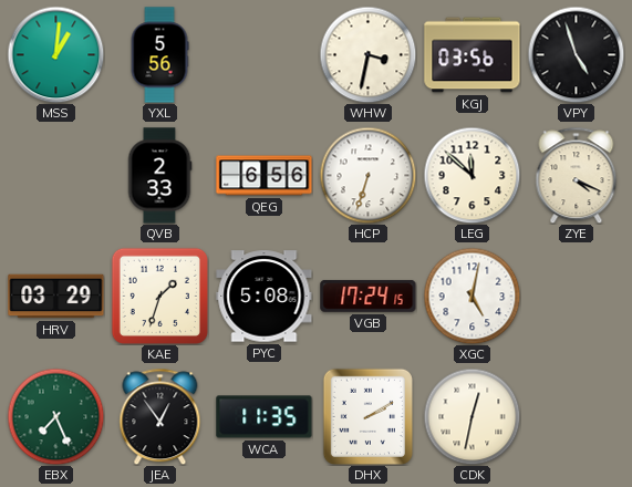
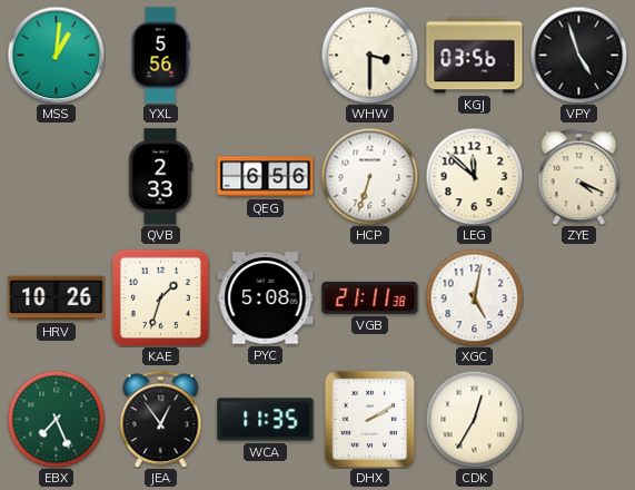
WHW: 3:32 -> 3:30
HRV: 03:29 -> 10:26
VGB: 17:24 -> 21:11
CDK: 12:32 -> 12:35
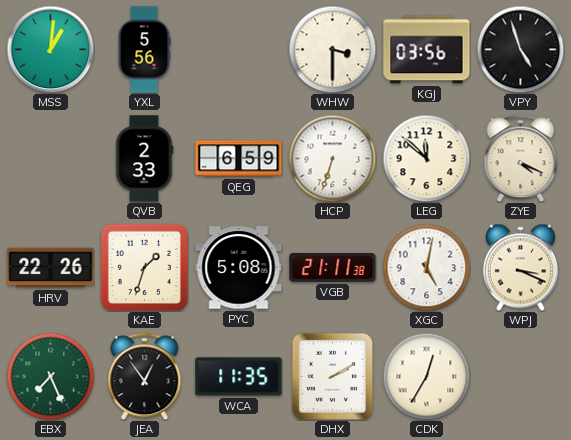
QEG: 6:56 -> 6:59
HRV: 10:26 -> 22:26
WPJ: none -> 3:19
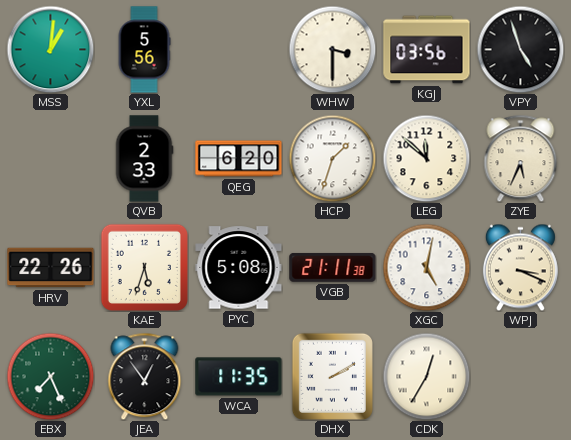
QEG: 6:59 -> 6:20
HCP: 6:33 -> 1:33
ZYE: 4:19 -> 5:34
KAE: 1:33 -> 5:33
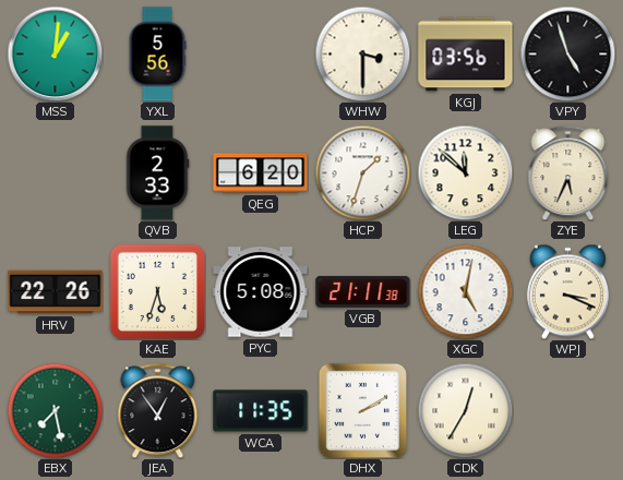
EBX: 7:26 -> 7:28
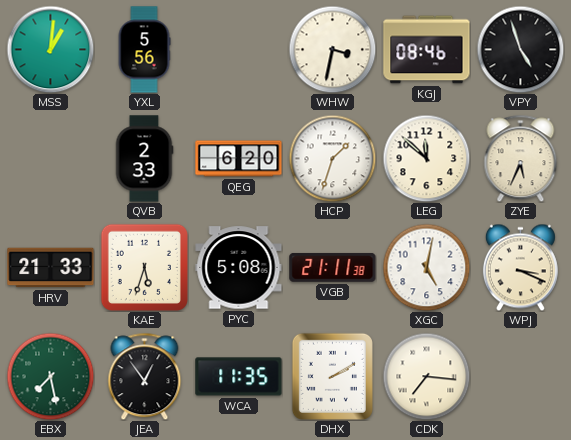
WHW: 3:30 -> 3:32
KGJ: 03:56 -> 08:46
HRV: 22:26 -> 21:33
CDK: 12:35 -> 7:16
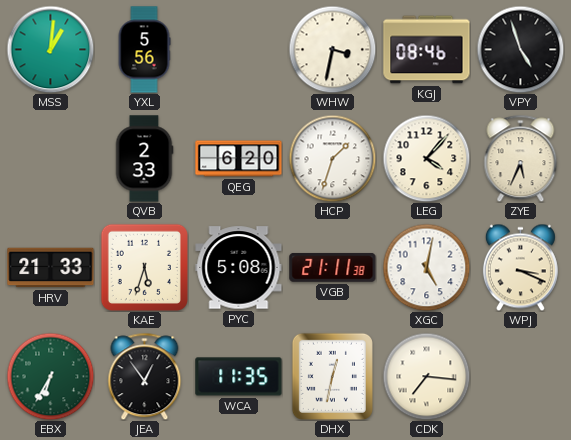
LEG: 11:52 -> 4:07
EBX: 7:28 -> 6:35
DHX: 2:10 -> 12:32
